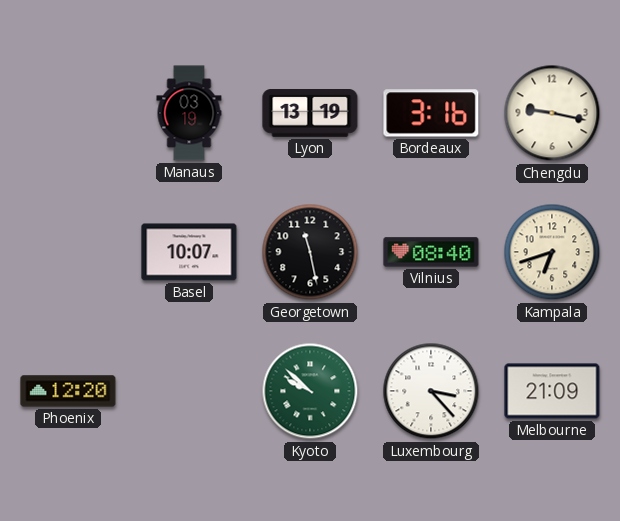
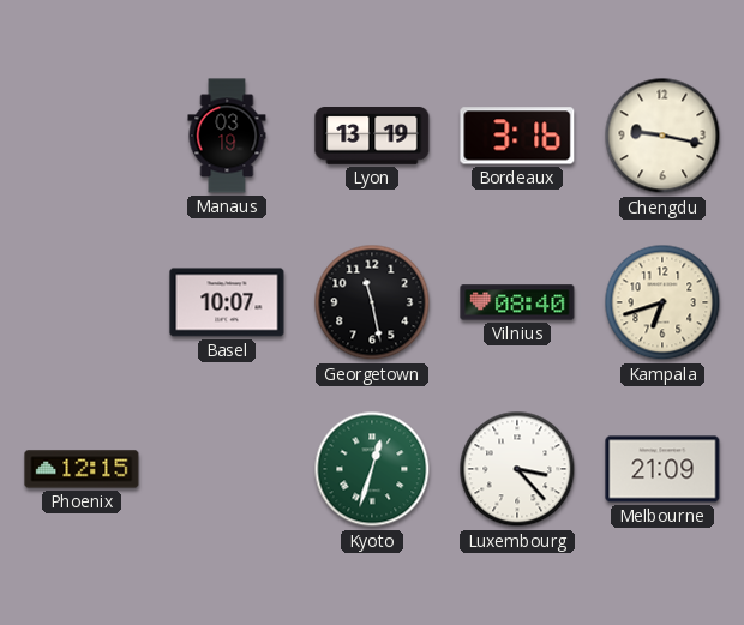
Phoenix: 12:20 -> 12:15
Kyoto: 9:52 -> 12:33
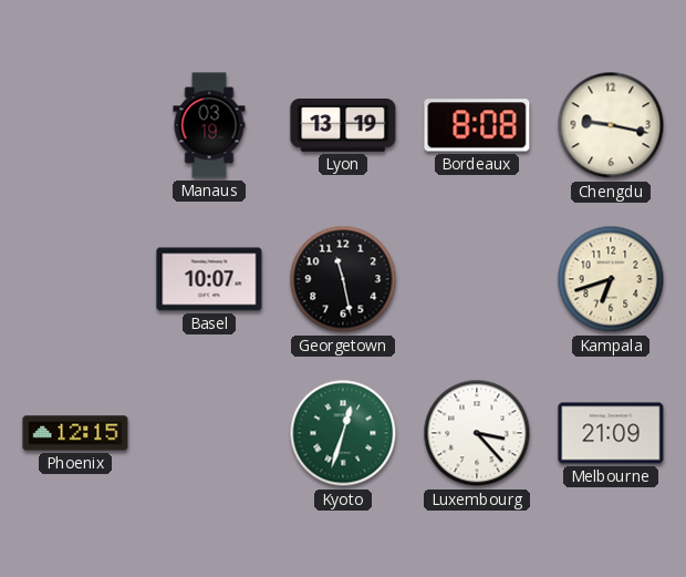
Bordeaux: 3:16 -> 8:08
Vilnius: 08:40 -> none
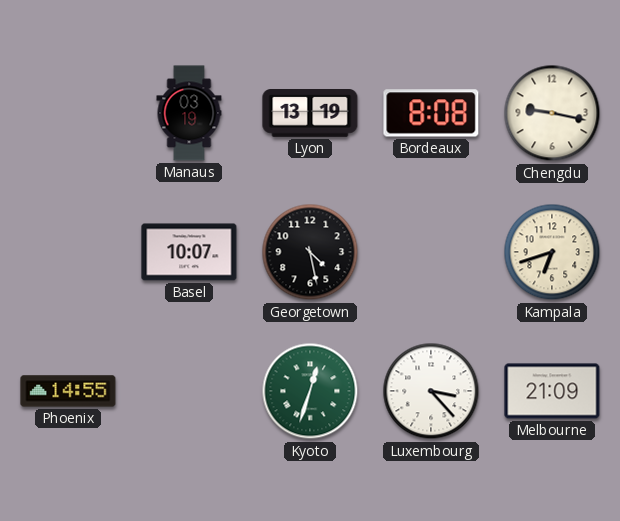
Georgetown: 11:28 -> 4:28
Phoenix: 12:15 -> 14:55
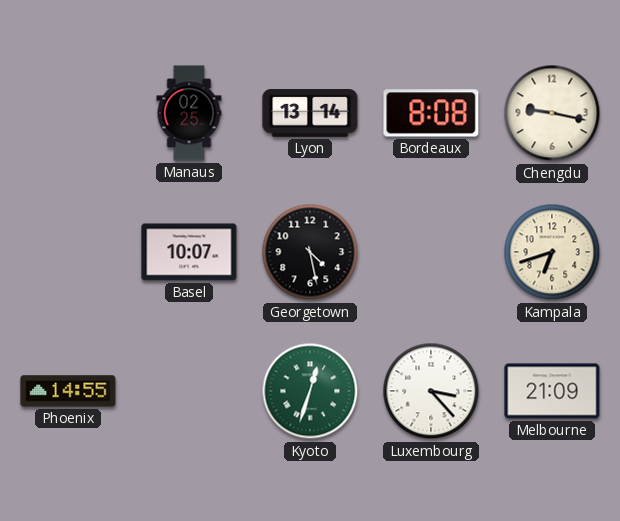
Manaus: 03:19 -> 02:25
Lyon: 13:19 -> 13:14
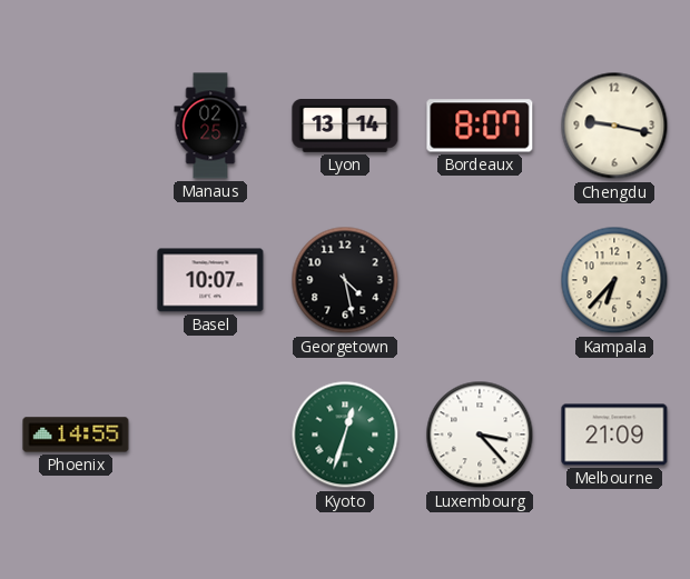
Bordeaux: 8:08 -> 8:07
Kampala: 6:42 -> 6:37
